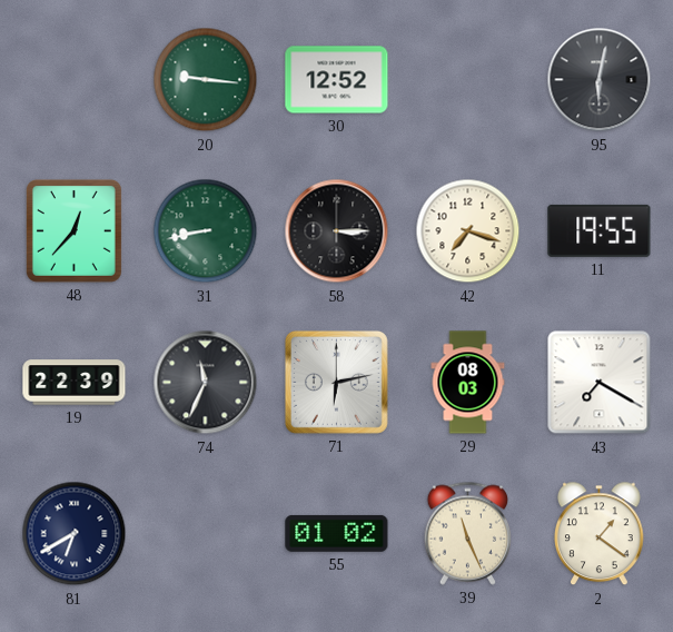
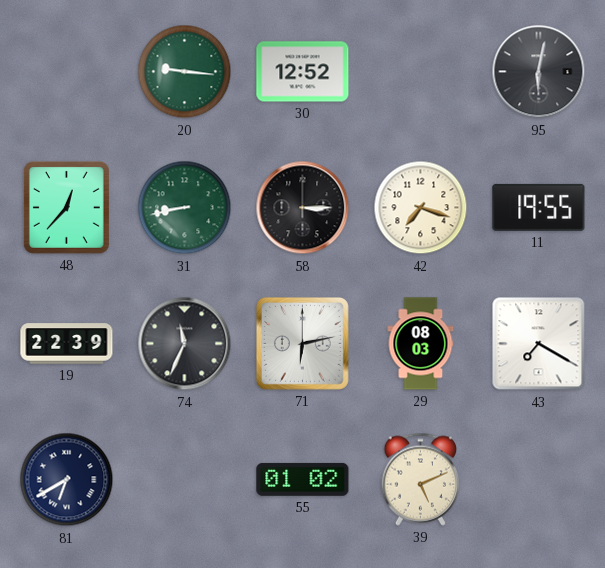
39: 11:26 -> 5:11
2: 1:21 -> none
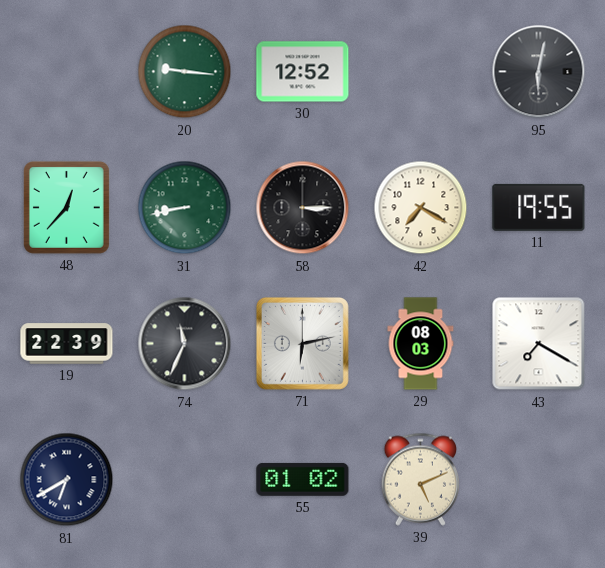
42: 7:18 -> 7:20
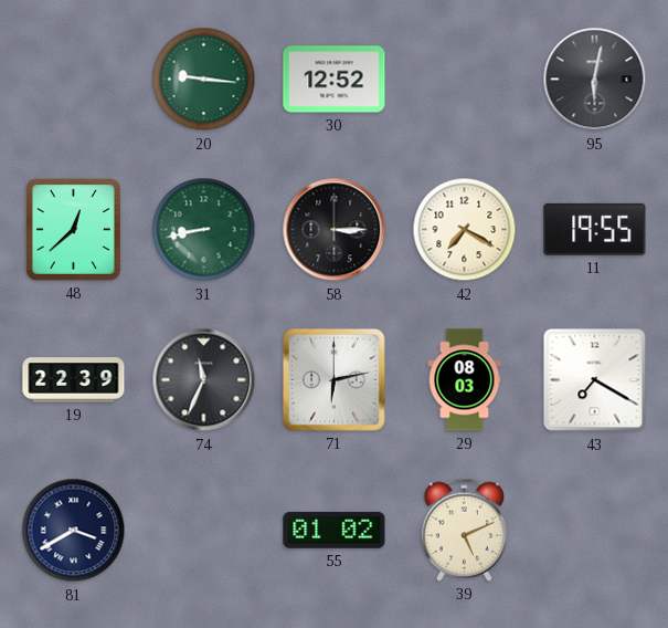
48: 12:37 -> 12:38
81: 6:40 -> 3:40
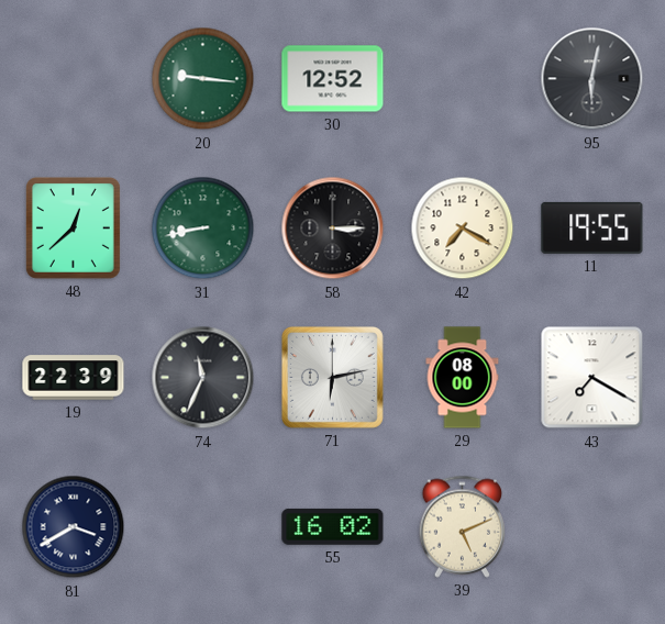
29: 08:03 -> 08:00
55: 01:02 -> 16:02
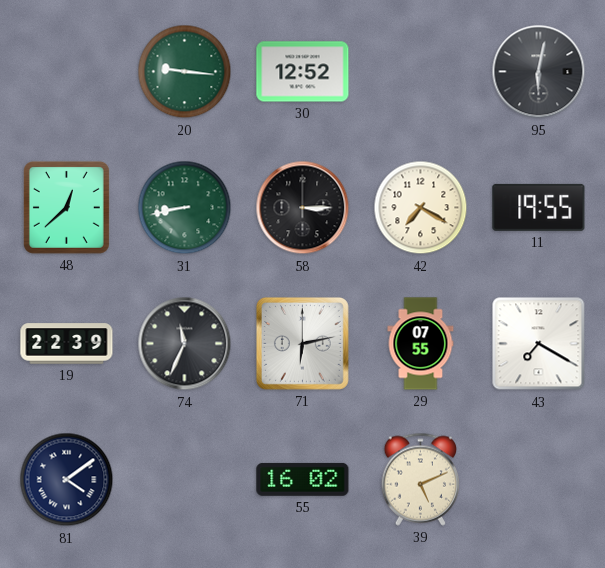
29: 08:00 -> 07:55
81: 3:40 -> 4:09
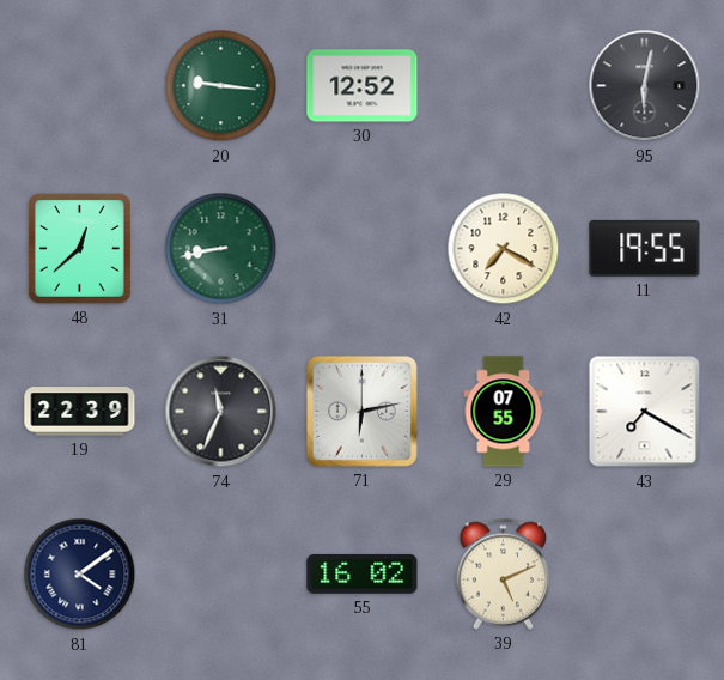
58: 3:15 -> none
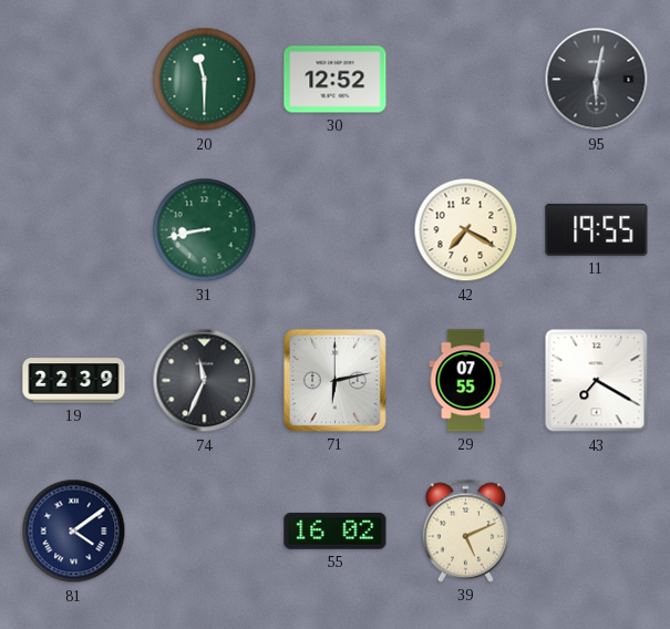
20: 9:16 -> 11:30
48: 12:38 -> none
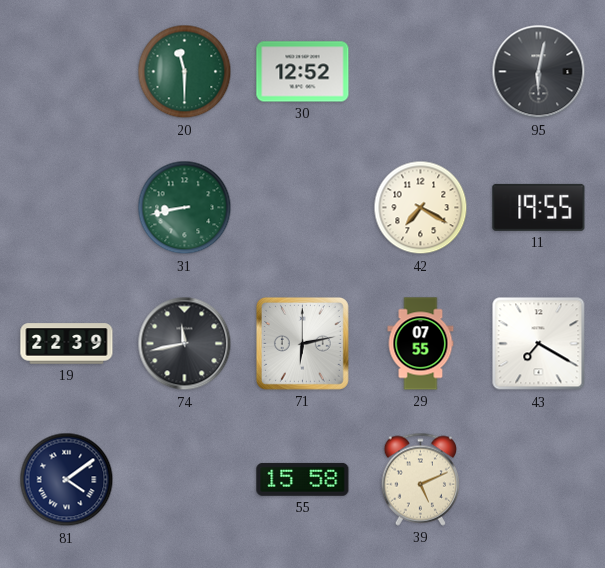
74: 11:34 -> 11:43
55: 16:02 -> 15:58
